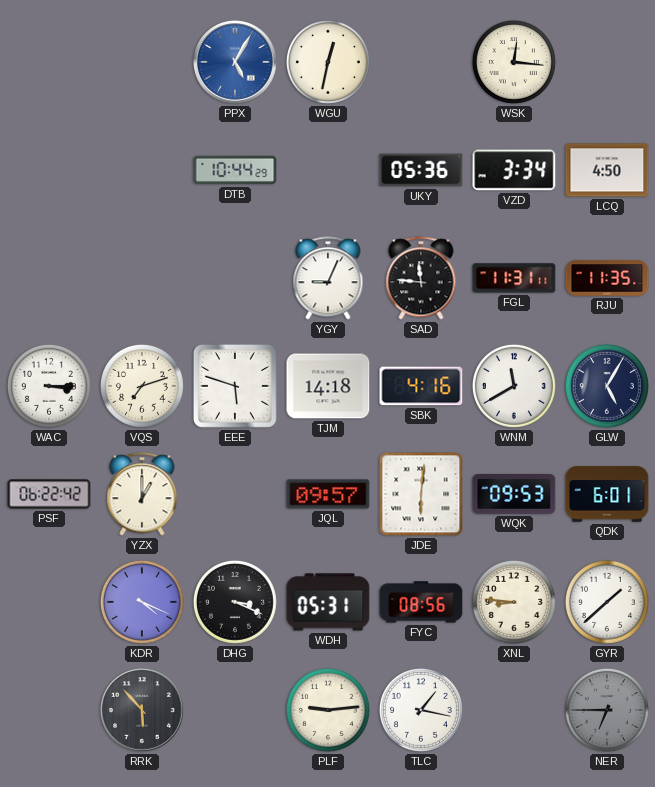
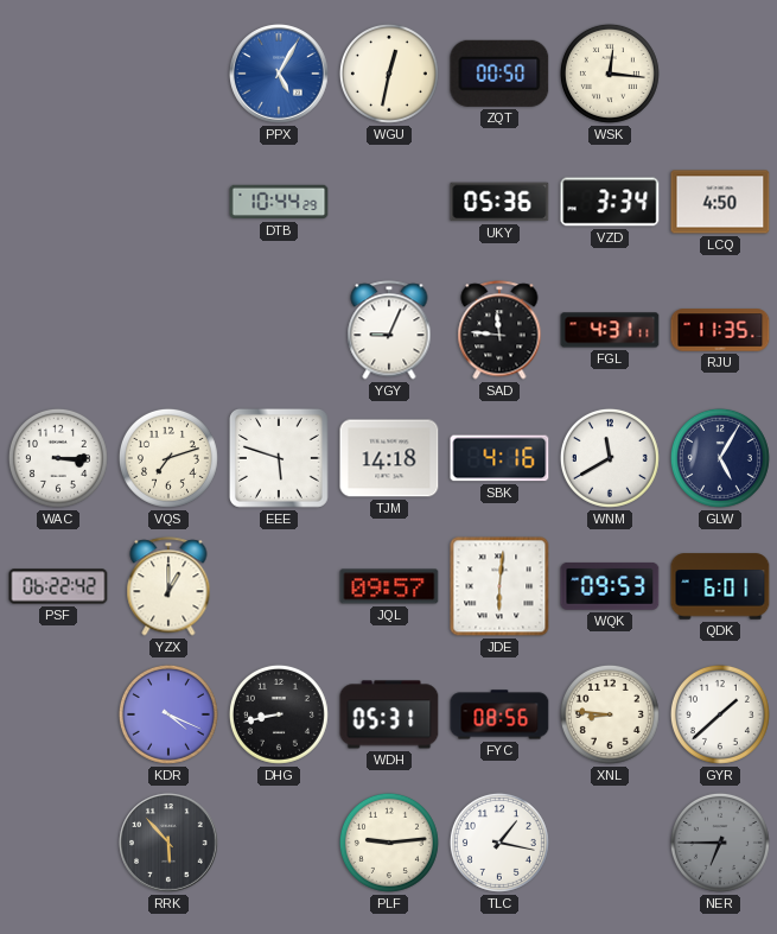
ZQT: none -> 00:50
FGL: 11:31 -> 4:31
DHG: 3:19 -> 8:43
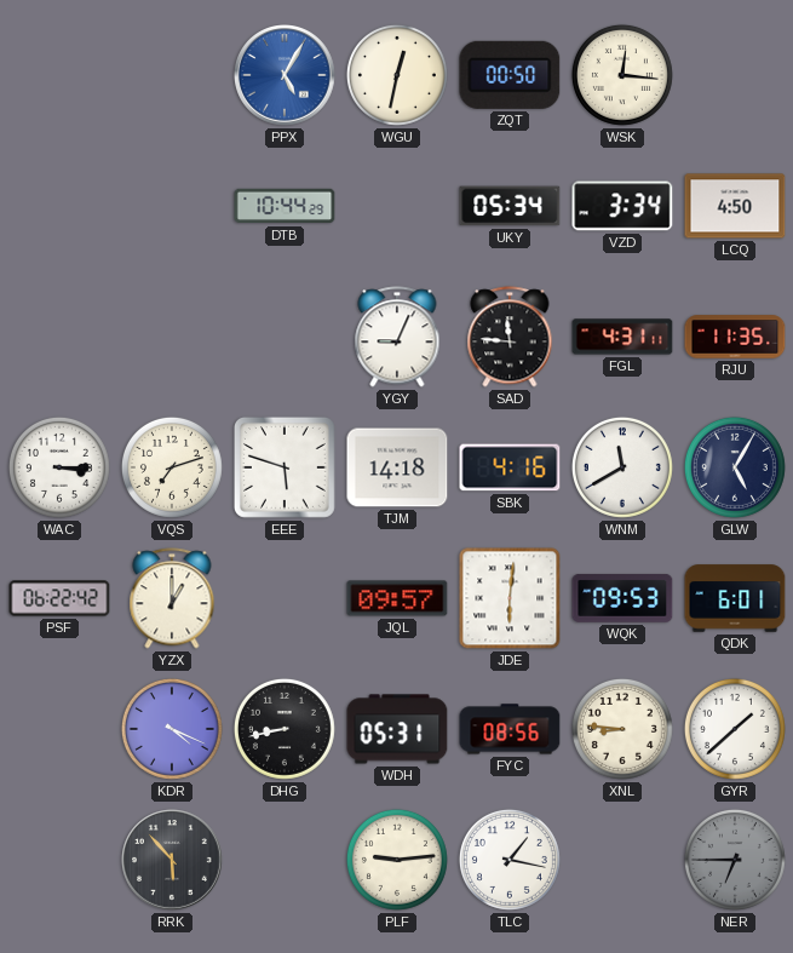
UKY: 05:36 -> 05:34
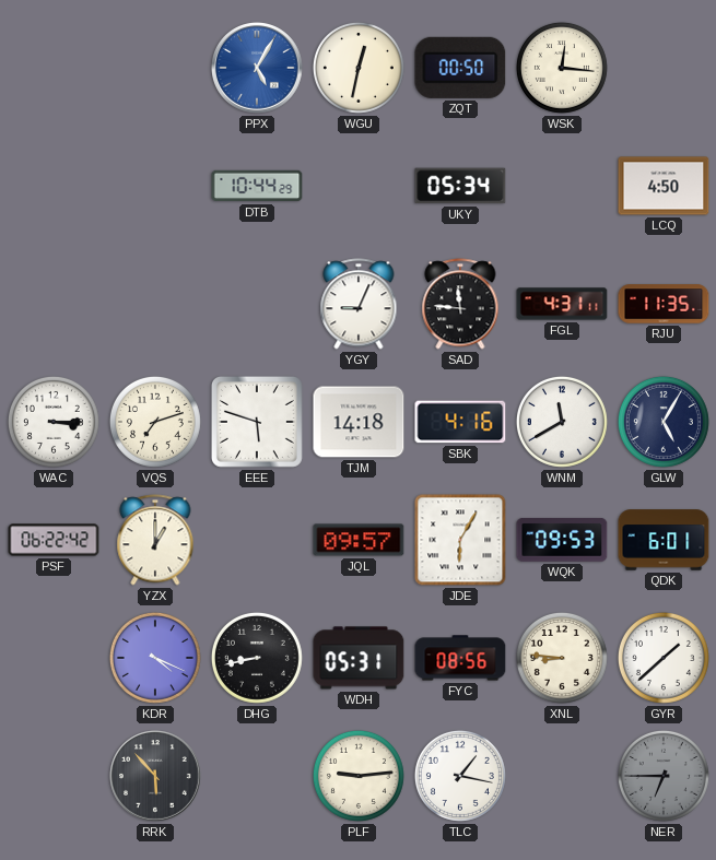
VZD: 3:34 -> none
JDE: 6:01 -> 6:05
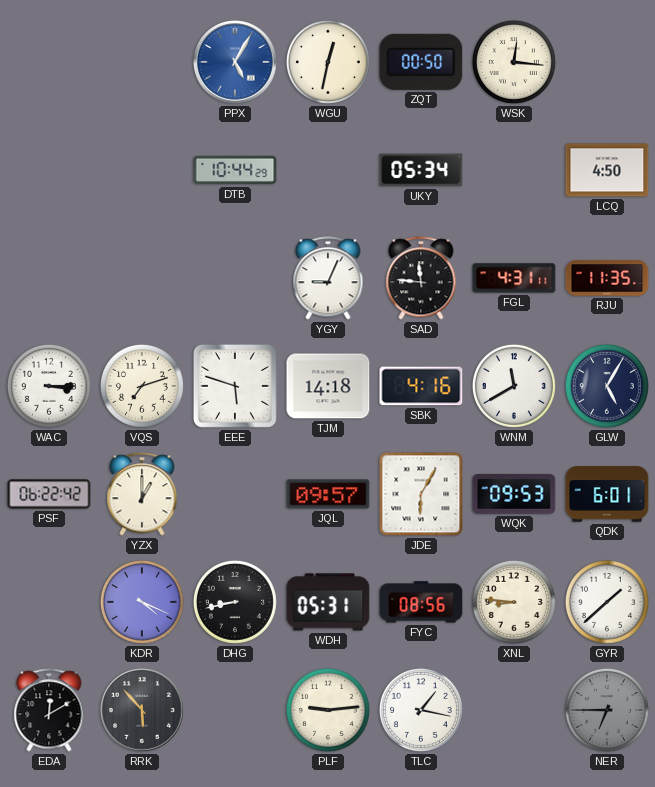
EDA: none -> 12:10
